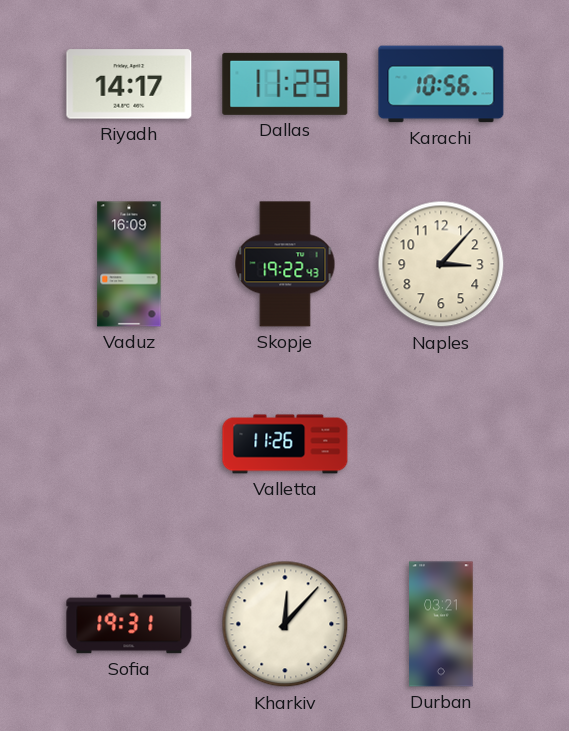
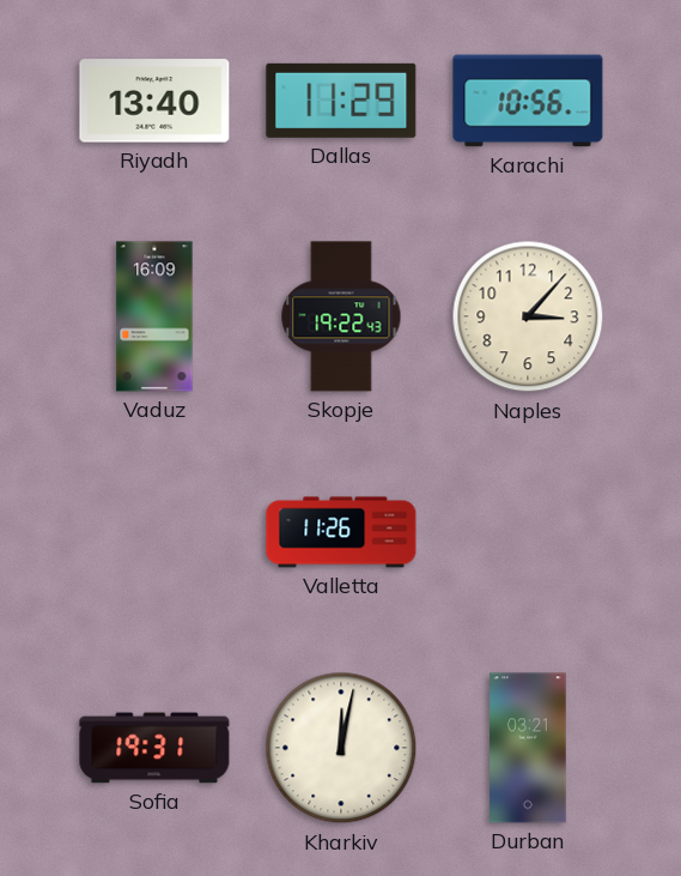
Riyadh: 14:17 -> 13:40
Kharkiv: 12:07 -> 12:02
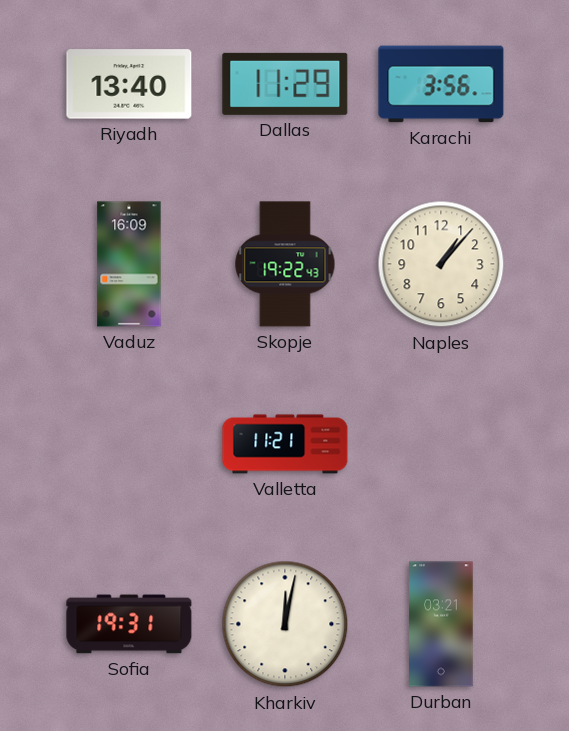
Karachi: 10:56 -> 3:56
Naples: 3:07 -> 1:07
Valletta: 11:26 -> 11:21
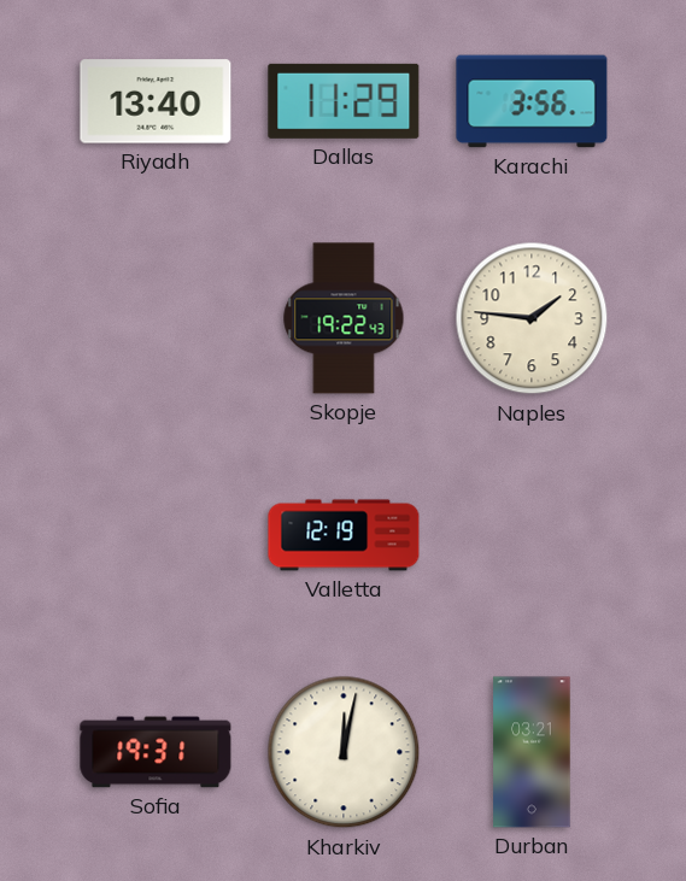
Vaduz: 16:09 -> none
Naples: 1:07 -> 1:46
Valletta: 11:21 -> 12:19
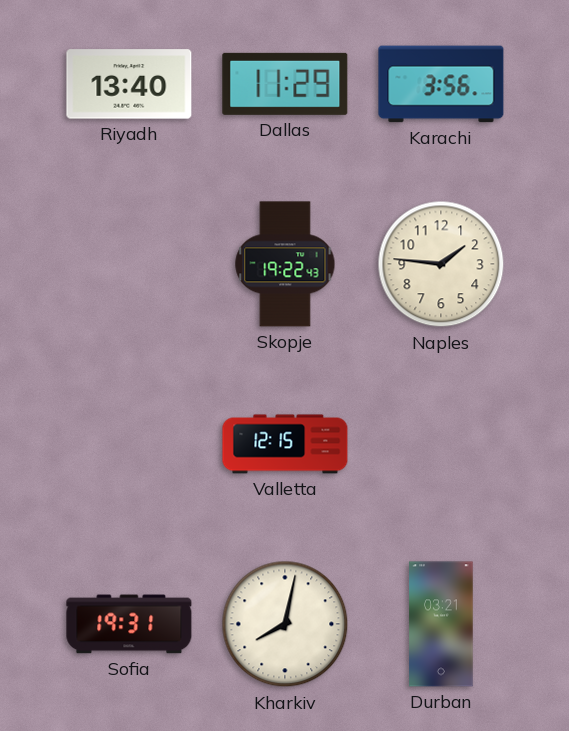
Valletta: 12:19 -> 12:15
Kharkiv: 12:02 -> 8:02
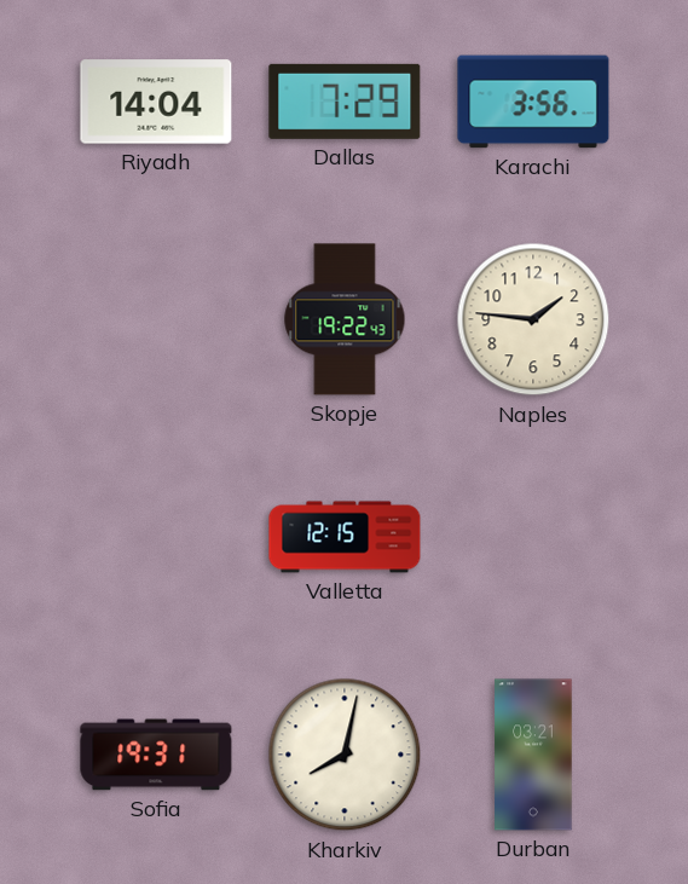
Riyadh: 13:40 -> 14:04
Dallas: 11:29 -> 7:29
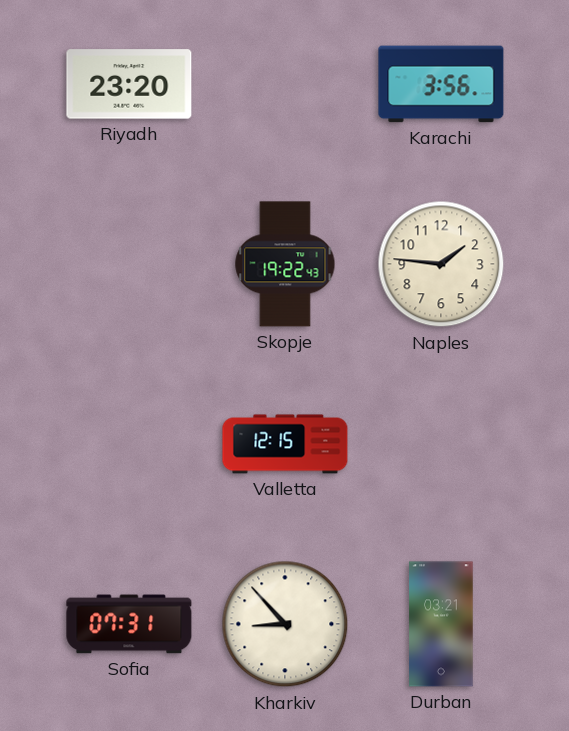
Riyadh: 14:04 -> 23:20
Dallas: 7:29 -> none
Sofia: 19:31 -> 07:31
Kharkiv: 8:02 -> 8:53
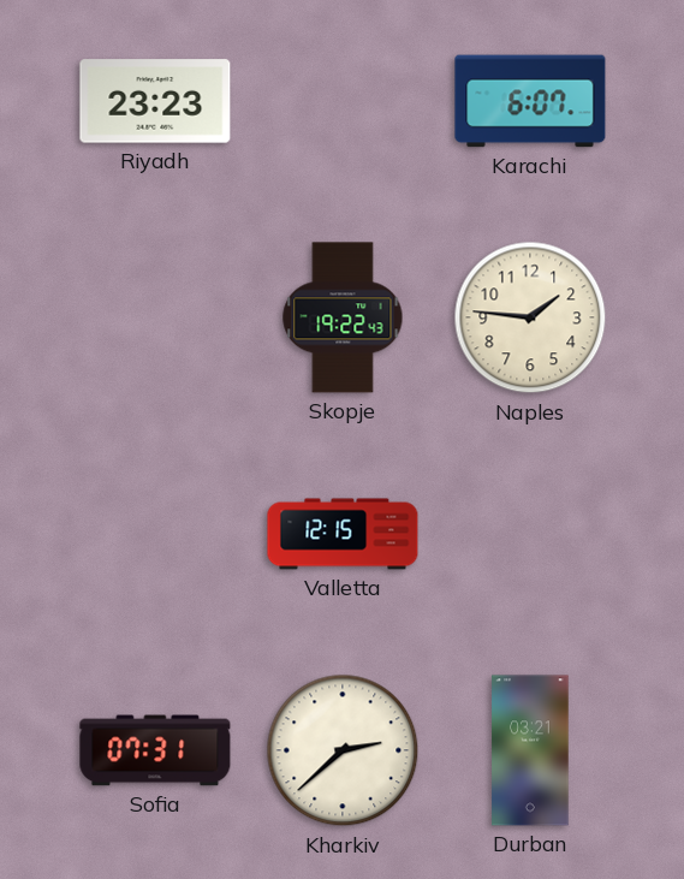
Riyadh: 23:20 -> 23:23
Karachi: 3:56 -> 6:07
Kharkiv: 8:53 -> 2:38
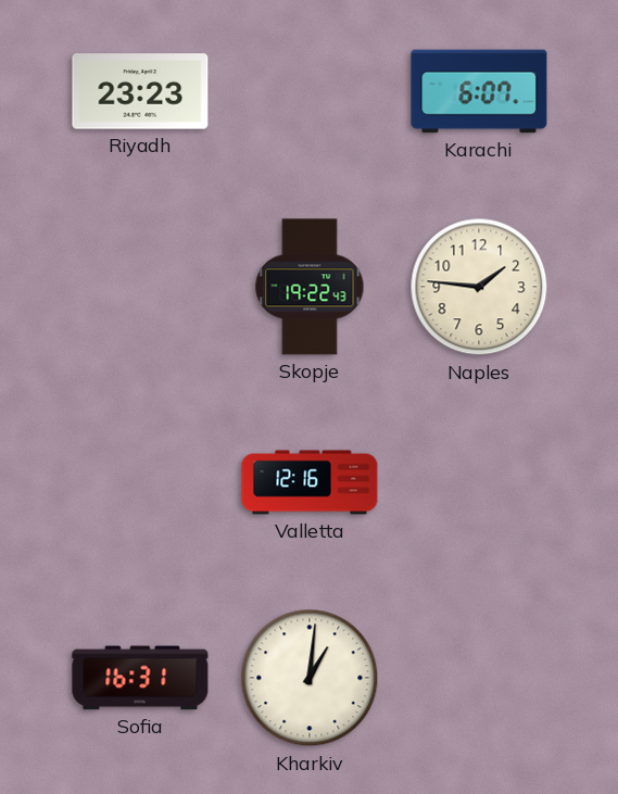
Valletta: 12:15 -> 12:16
Sofia: 07:31 -> 16:31
Kharkiv: 2:38 -> 1:01
Durban: 03:21 -> none
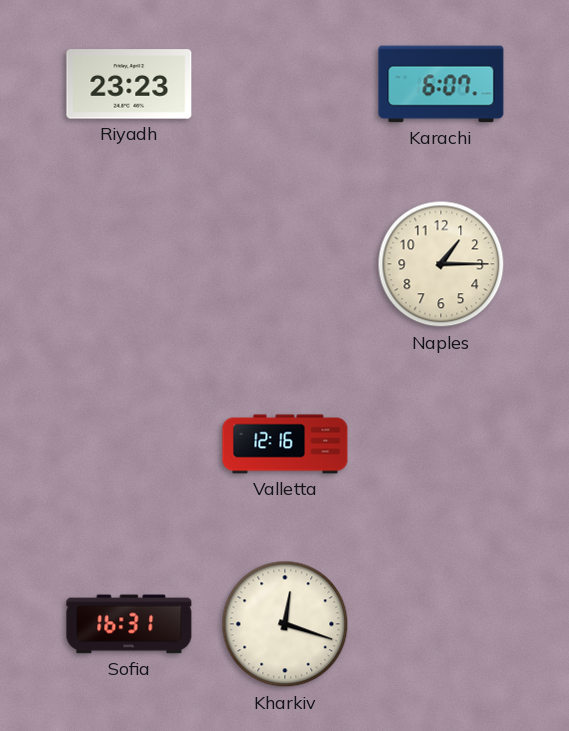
Skopje: 19:22 -> none
Naples: 1:46 -> 1:15
Kharkiv: 1:01 -> 12:18
